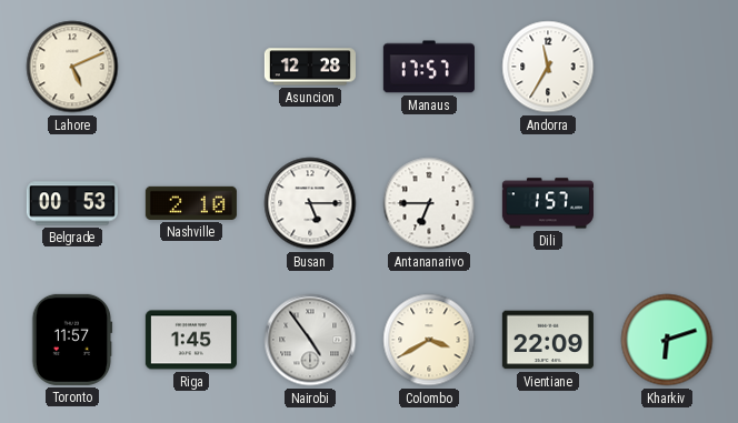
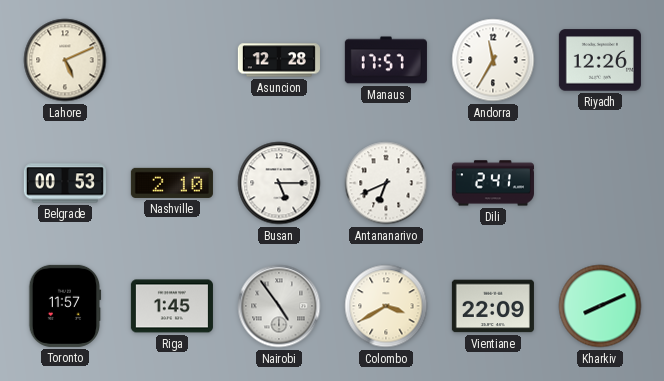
Riyadh: none -> 12:26
Antananarivo: 6:45 -> 6:41
Dili: 1:57 -> 2:41
Kharkiv: 6:12 -> 8:11
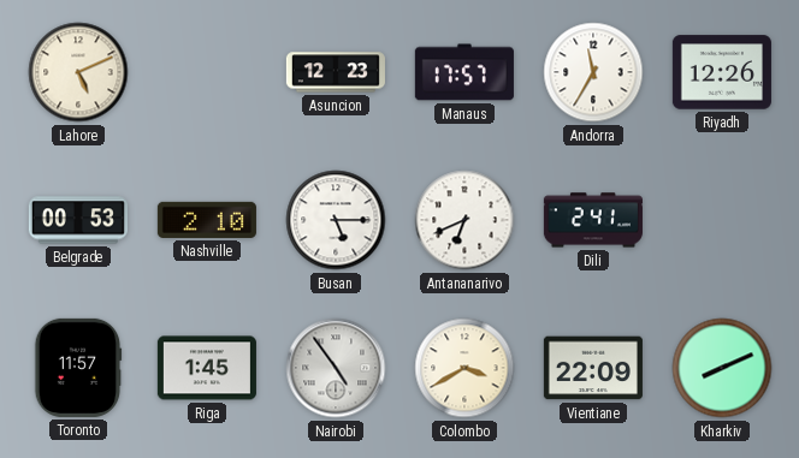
Asuncion: 12:28 -> 12:23
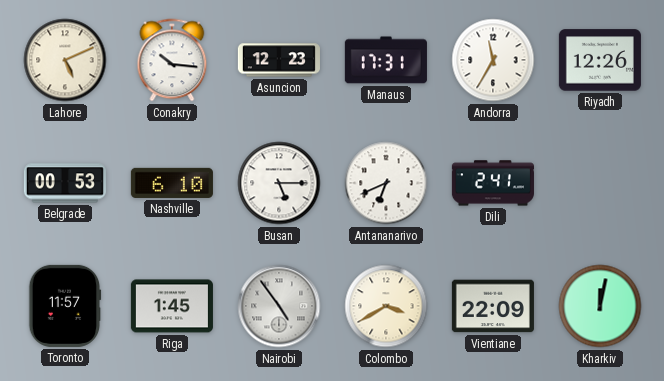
Conakry: none -> 10:16
Manaus: 17:57 -> 17:31
Nashville: 2:10 -> 6:10
Kharkiv: 8:11 -> 12:02
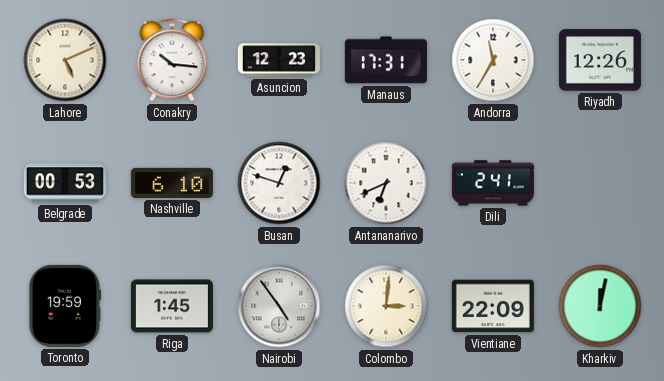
Busan: 5:15 -> 12:48
Toronto: 11:57 -> 19:59
Colombo: 3:40 -> 3:01
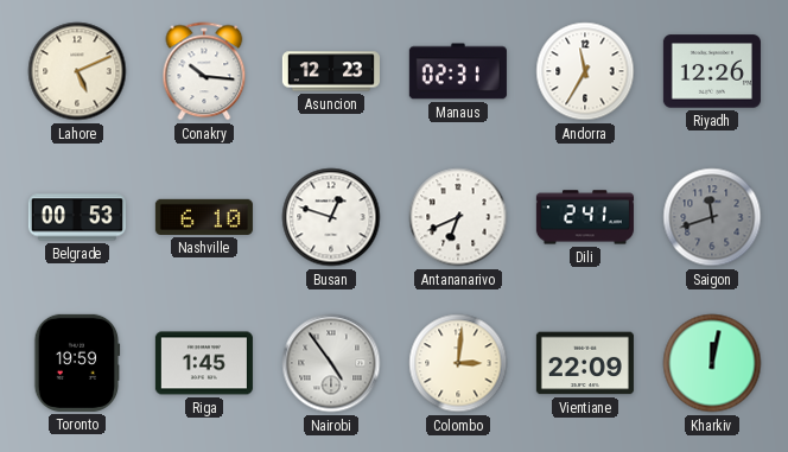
Manaus: 17:31 -> 02:31
Saigon: none -> 11:42
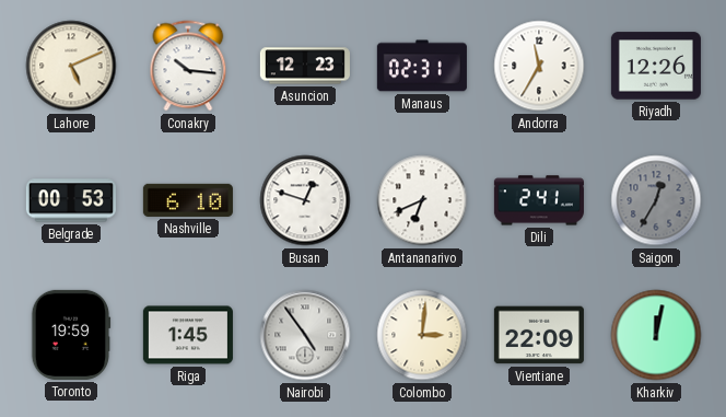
Saigon: 11:42 -> 12:35
